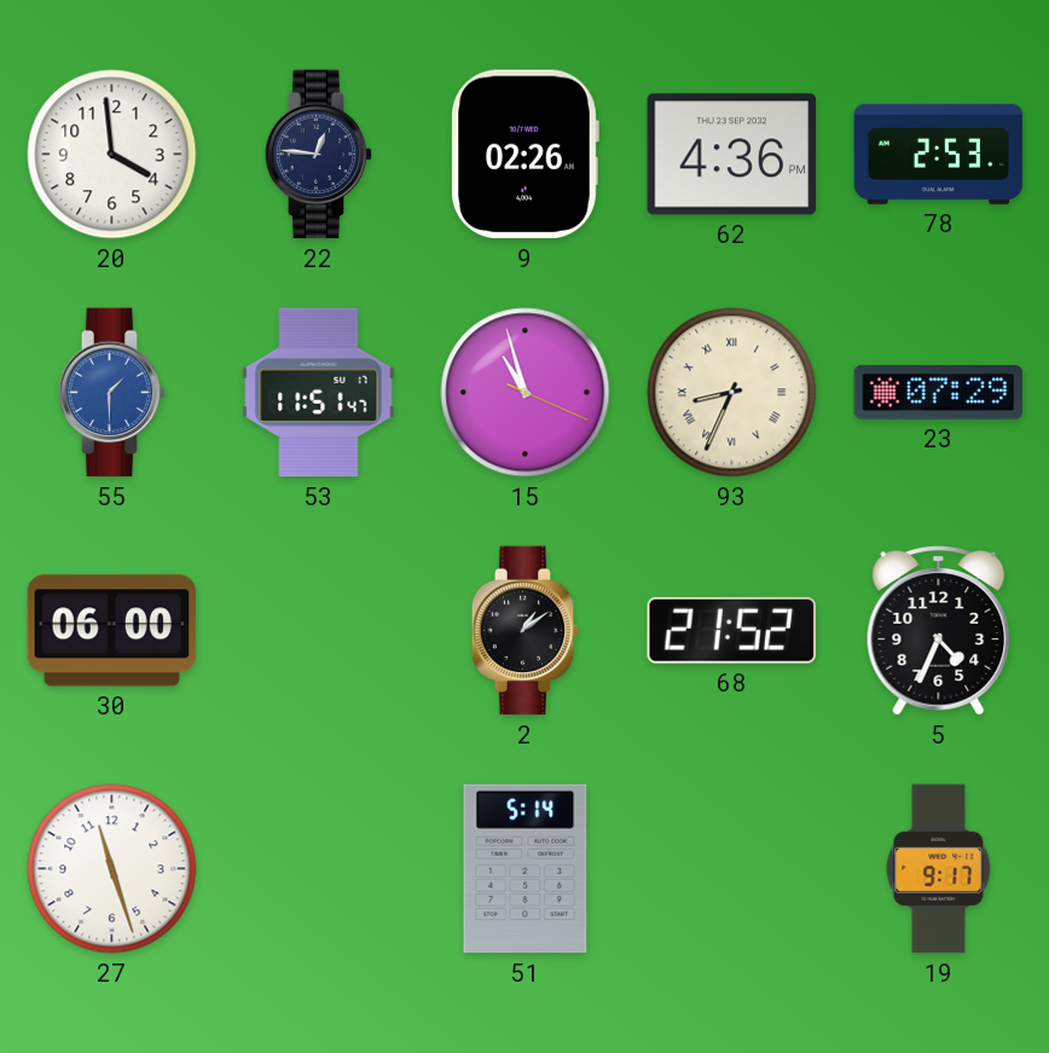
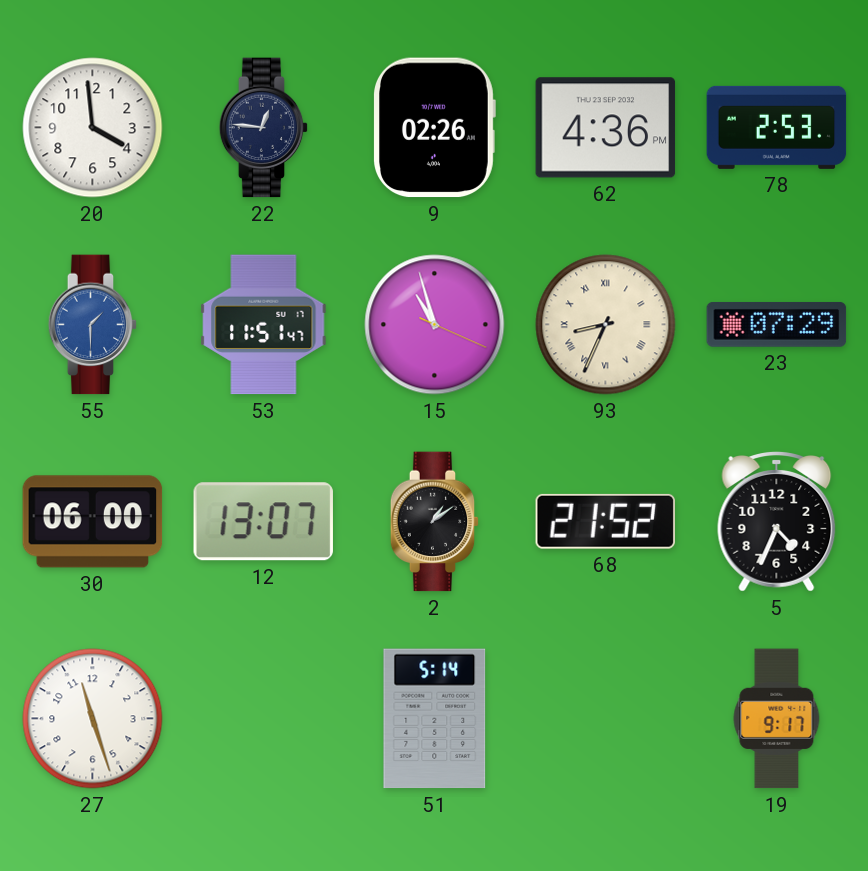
12: none -> 13:07
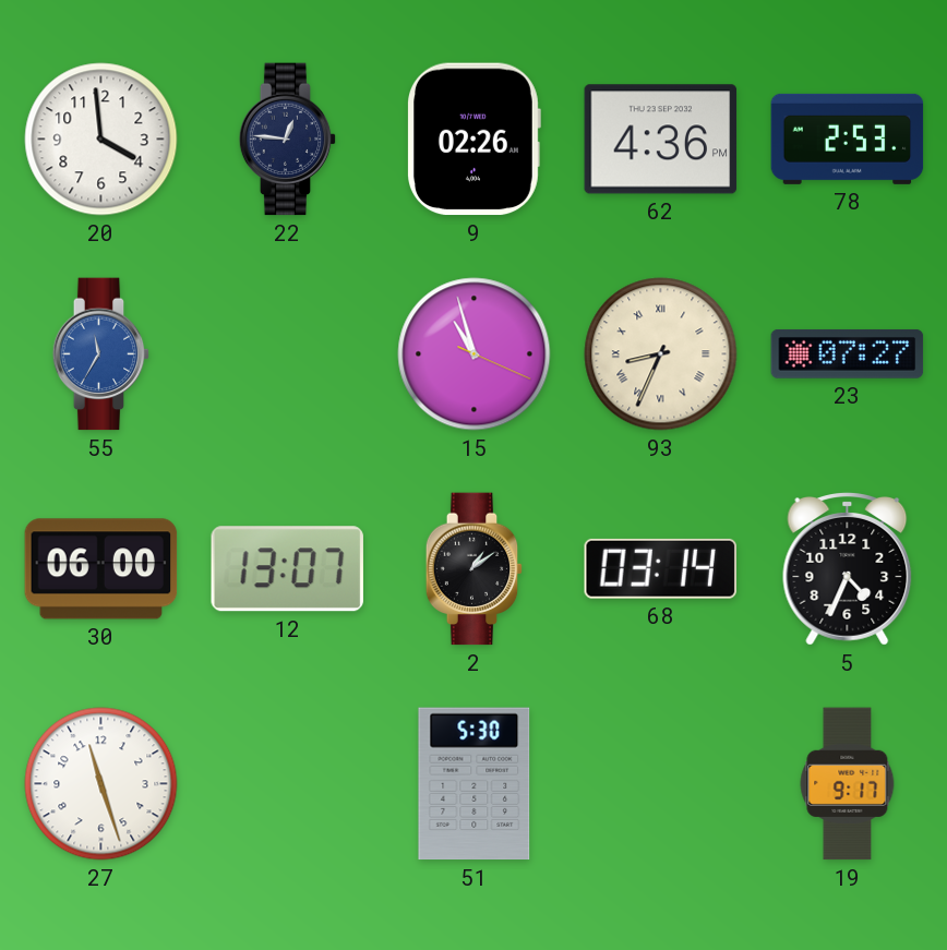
55: 1:30 -> 11:35
53: 11:51 -> none
23: 07:29 -> 07:27
68: 21:52 -> 03:14
51: 5:14 -> 5:30
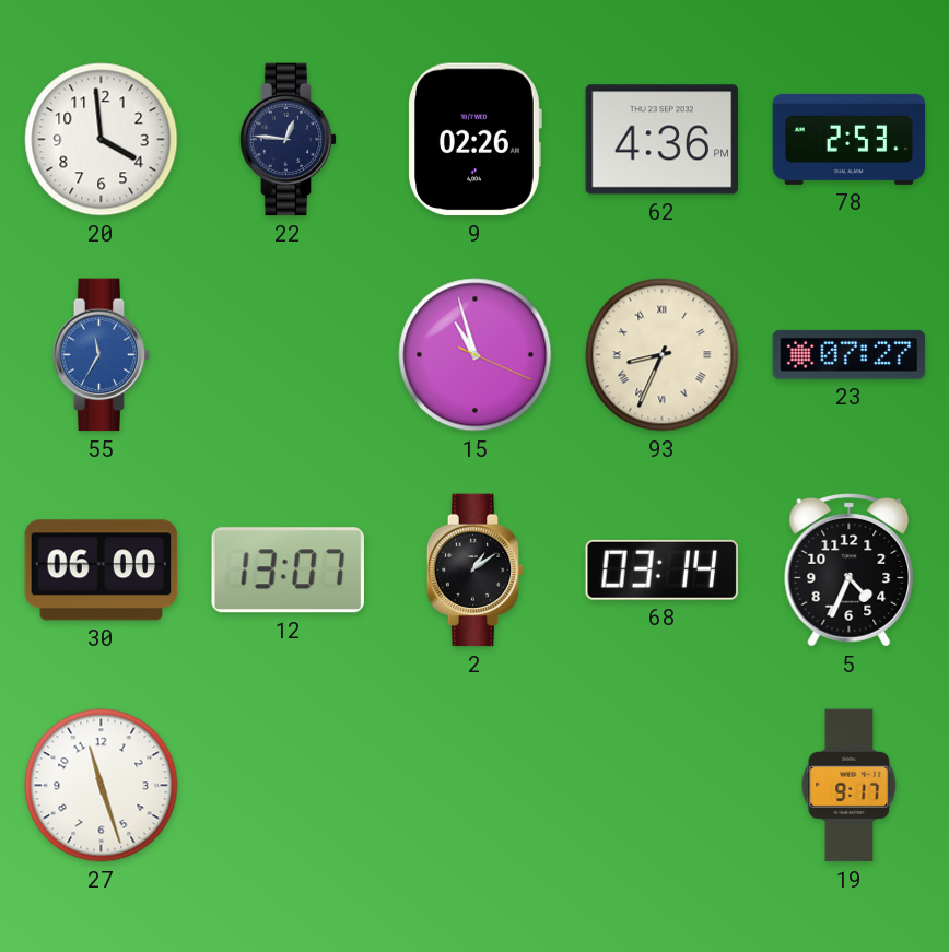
51: 5:30 -> none
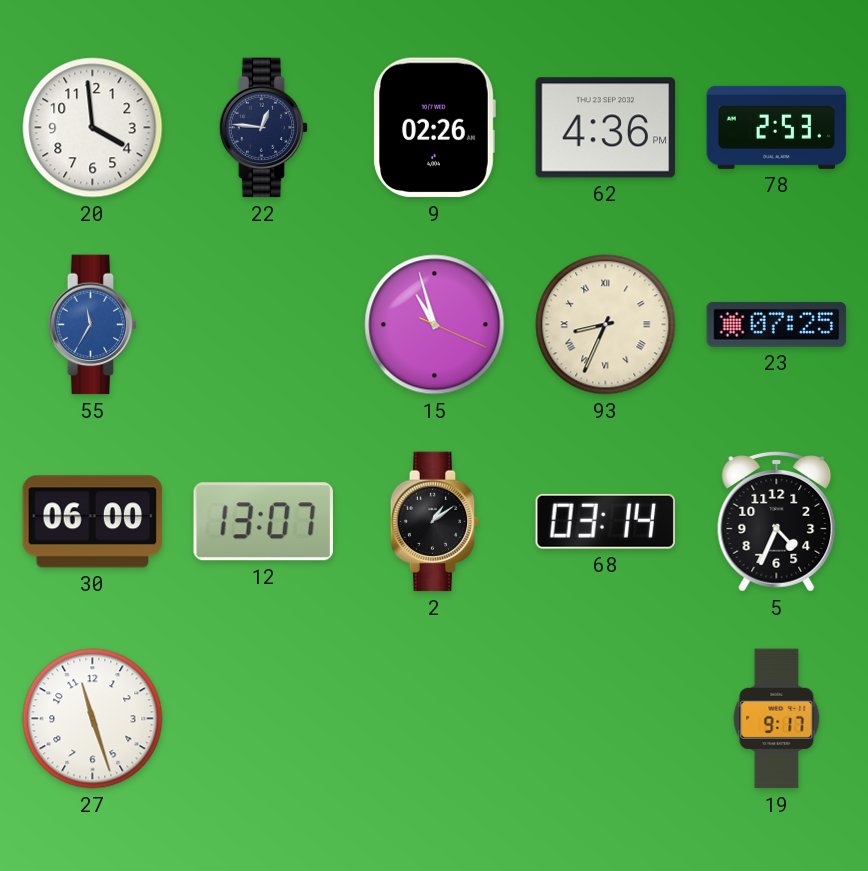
23: 07:27 -> 07:25
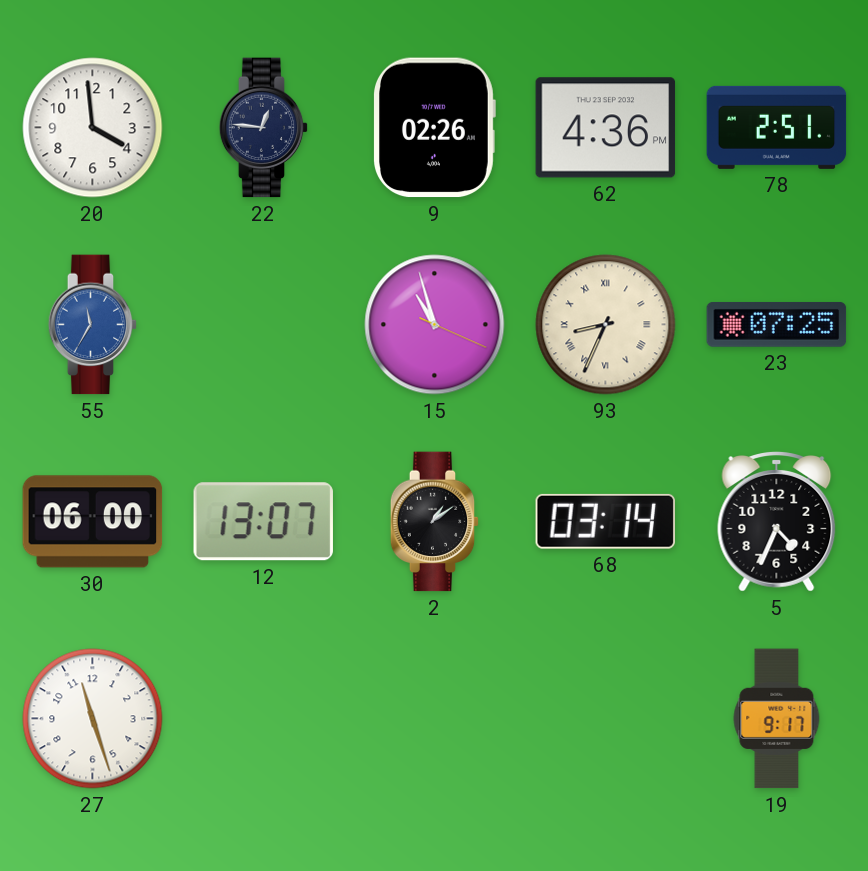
78: 2:53 -> 2:51
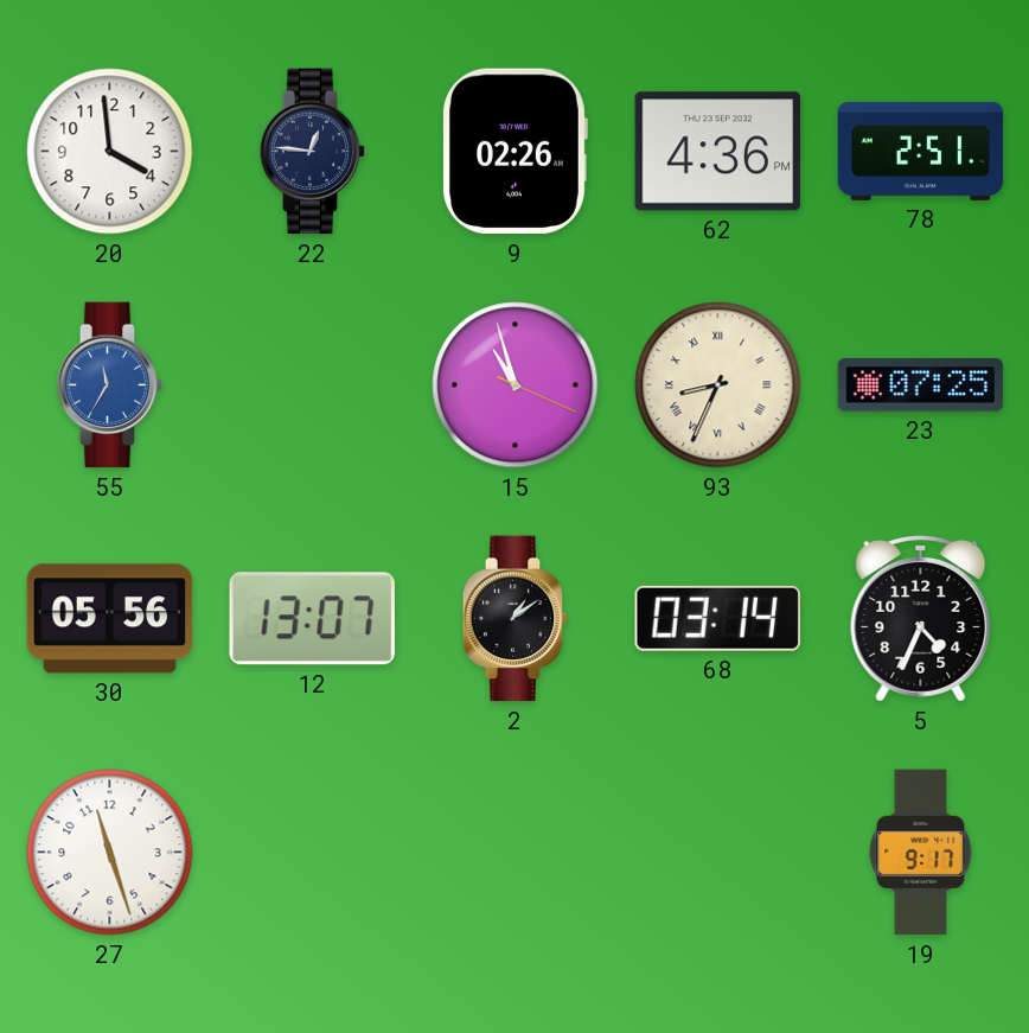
30: 06:00 -> 05:56
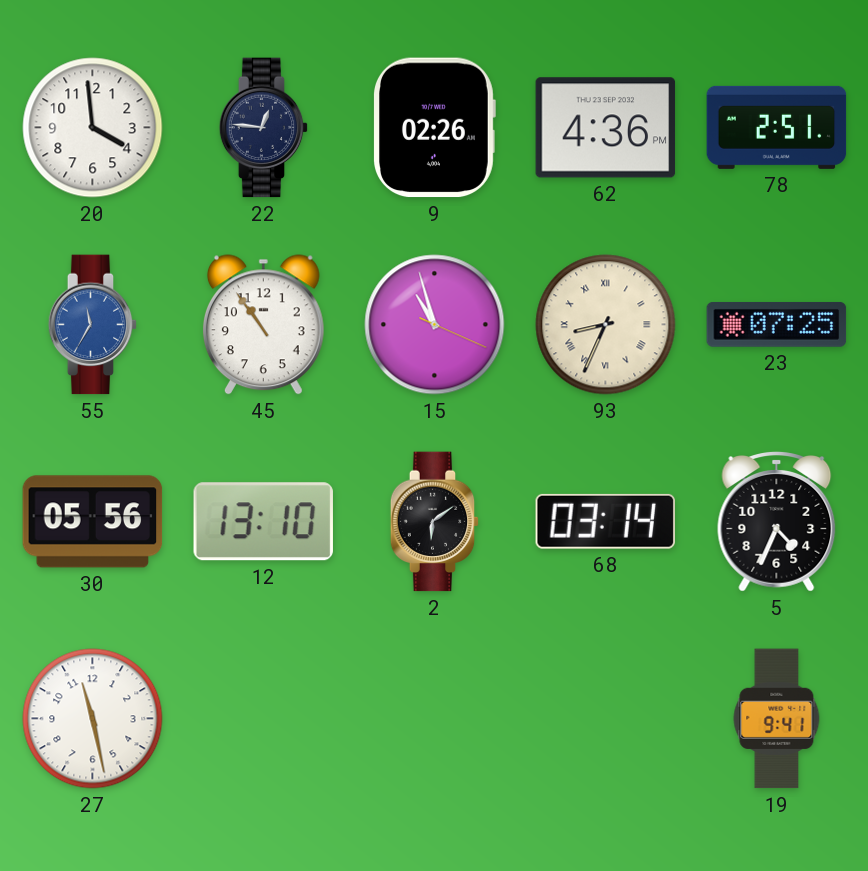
45: none -> 10:54
12: 13:07 -> 13:10
2: 1:09 -> 6:09
27: 11:27 -> 11:28
19: 9:17 -> 9:41
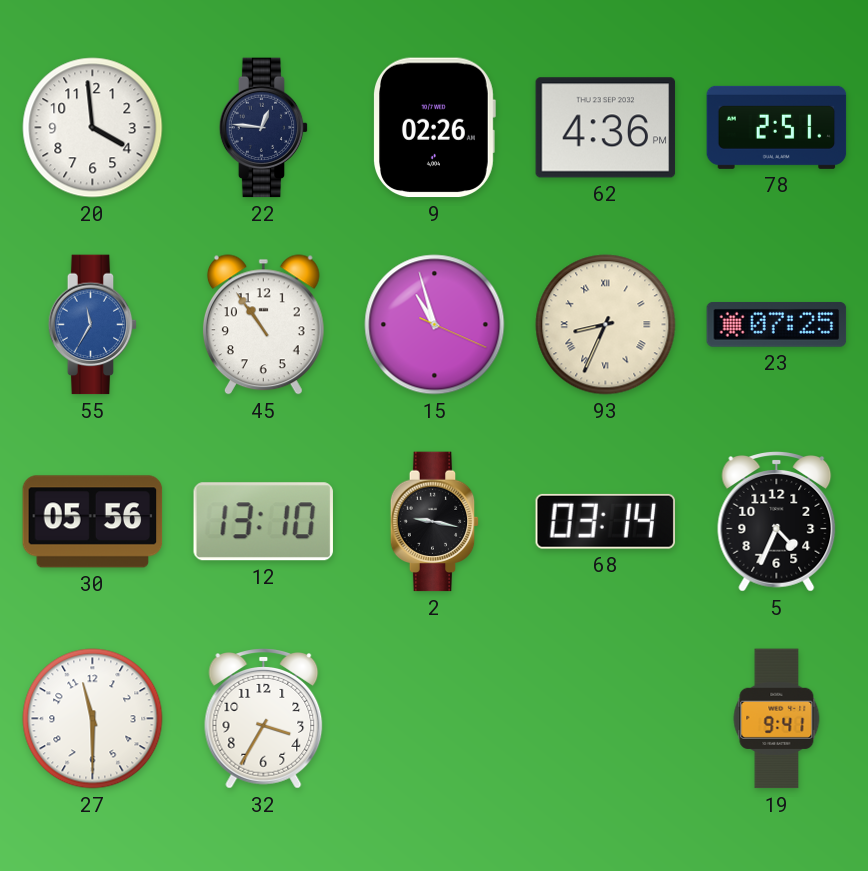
2: 6:09 -> 9:17
27: 11:28 -> 11:30
32: none -> 3:35
